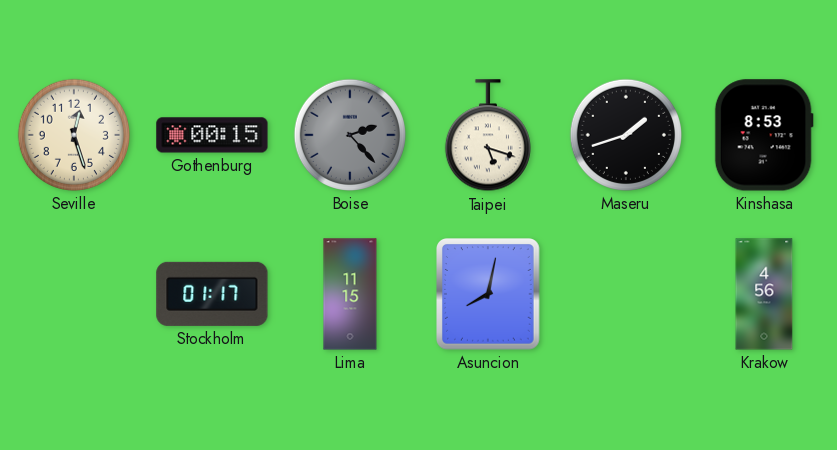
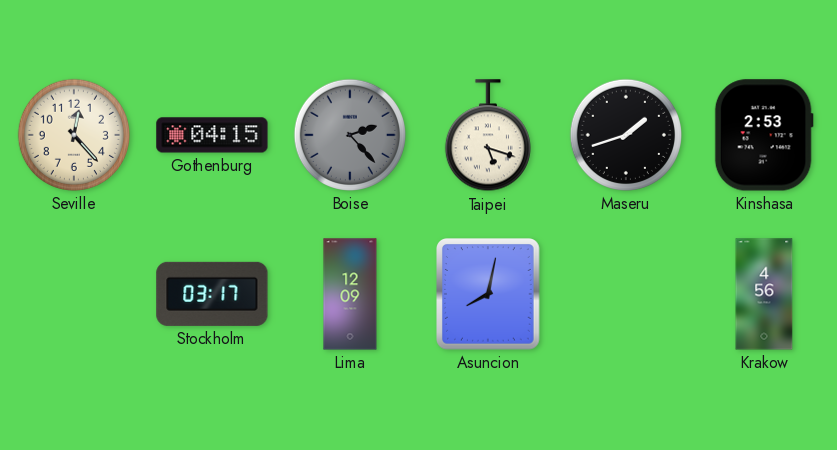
Seville: 12:27 -> 12:23
Gothenburg: 00:15 -> 04:15
Kinshasa: 8:53 -> 2:53
Stockholm: 01:17 -> 03:17
Lima: 11:15 -> 12:09
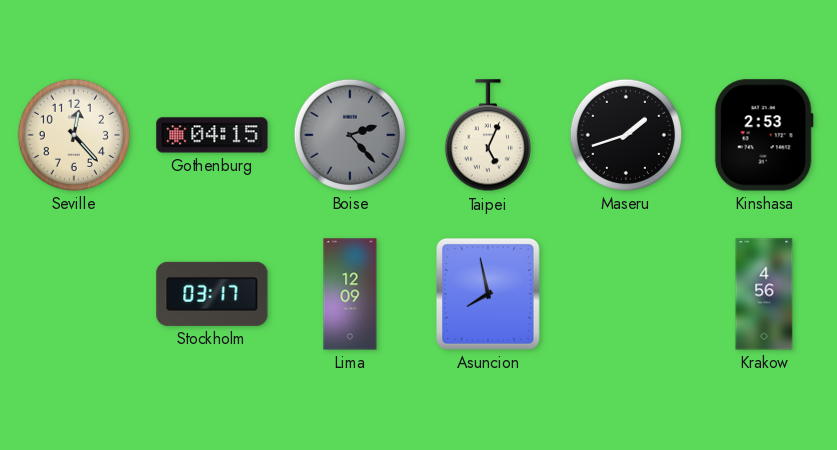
Taipei: 5:18 -> 5:04
Asuncion: 8:02 -> 7:58
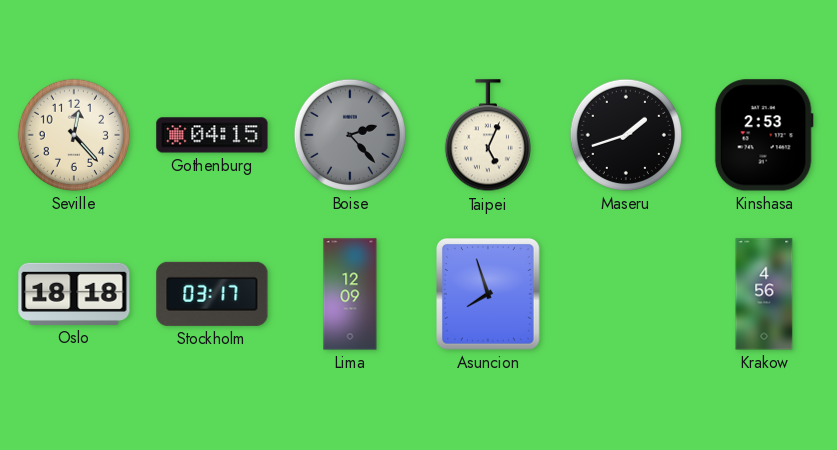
Oslo: none -> 18:18
Asuncion: 7:58 -> 7:57
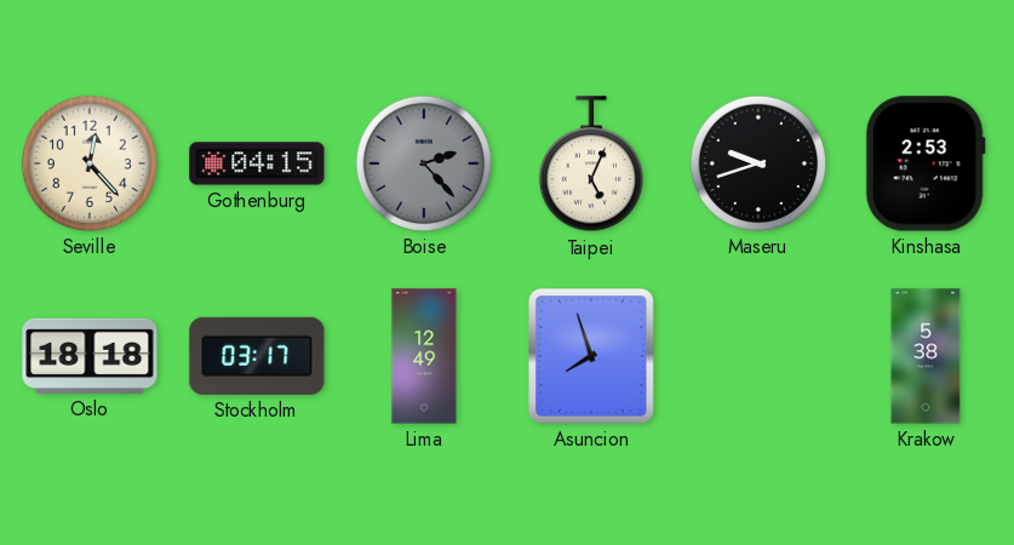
Maseru: 1:42 -> 9:42
Lima: 12:09 -> 12:49
Krakow: 4:56 -> 5:38
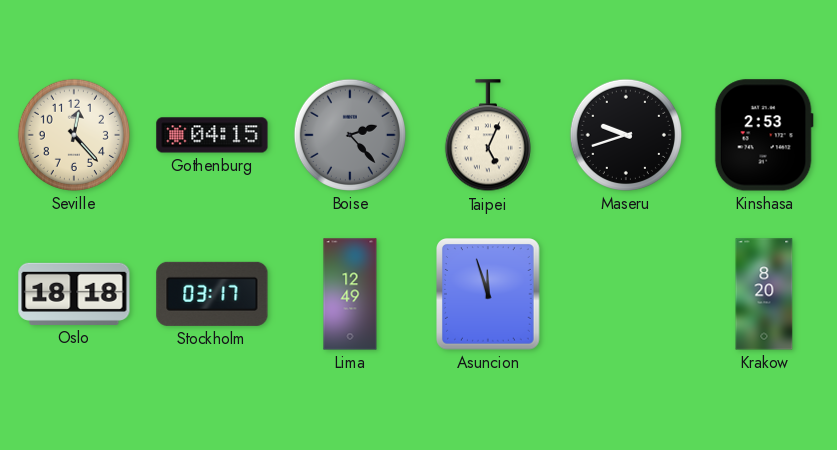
Asuncion: 7:57 -> 11:57
Krakow: 5:38 -> 8:20
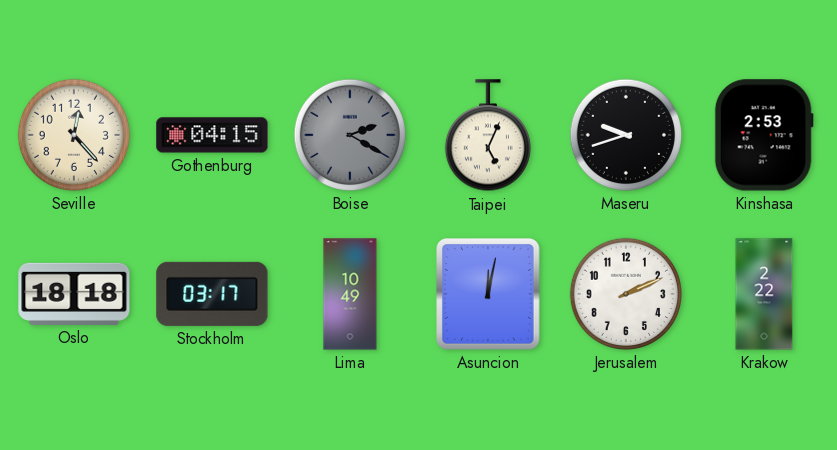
Boise: 2:23 -> 2:20
Lima: 12:49 -> 10:49
Asuncion: 11:57 -> 12:02
Jerusalem: none -> 2:11
Krakow: 8:20 -> 2:22
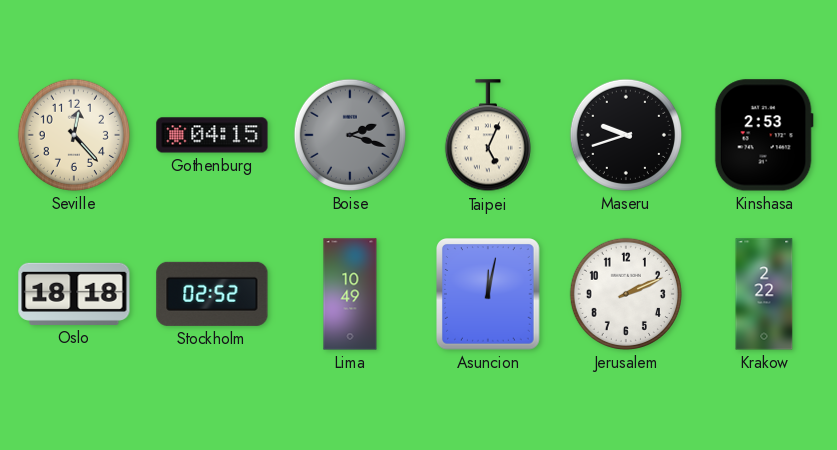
Boise: 2:20 -> 2:18
Stockholm: 03:17 -> 02:52
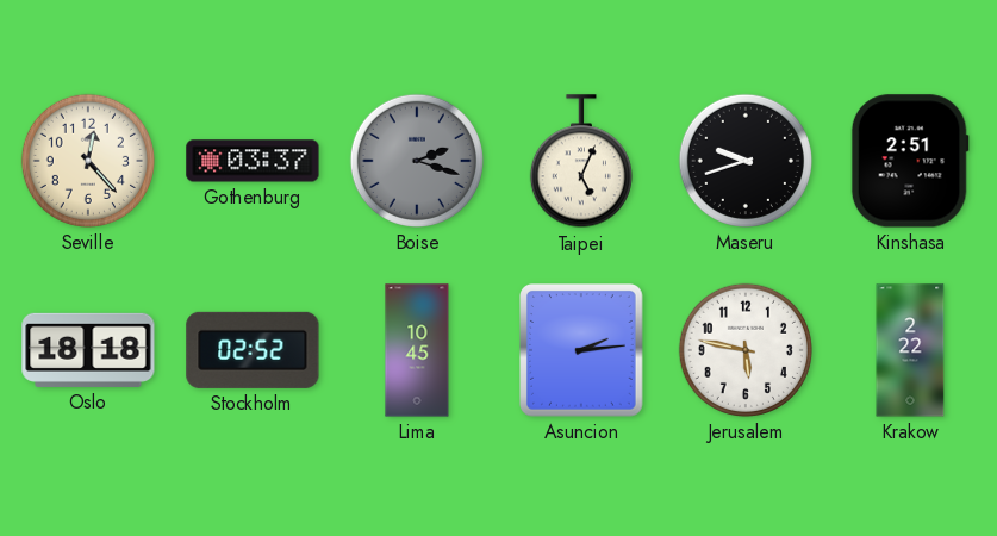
Gothenburg: 04:15 -> 03:37
Kinshasa: 2:53 -> 2:51
Lima: 10:49 -> 10:45
Asuncion: 12:02 -> 2:14
Jerusalem: 2:11 -> 5:47
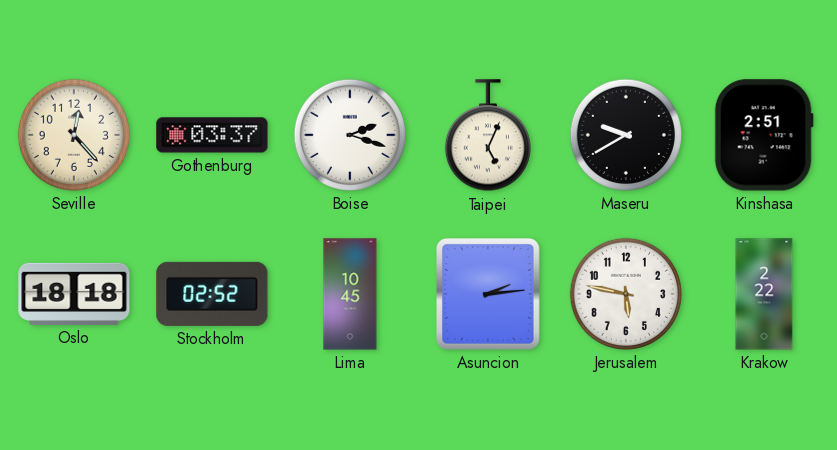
Boise dial: grey -> white
Maseru: 9:42 -> 9:40
